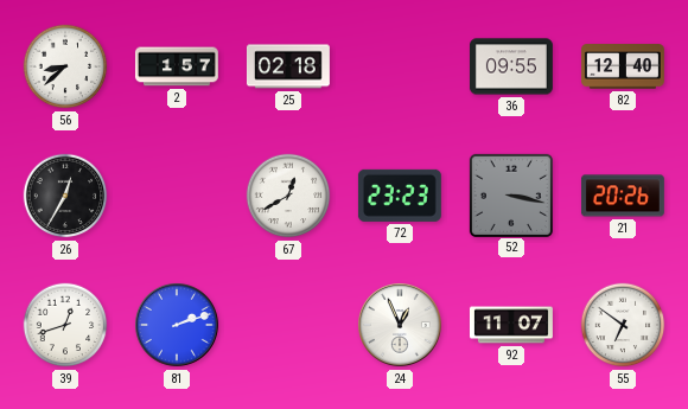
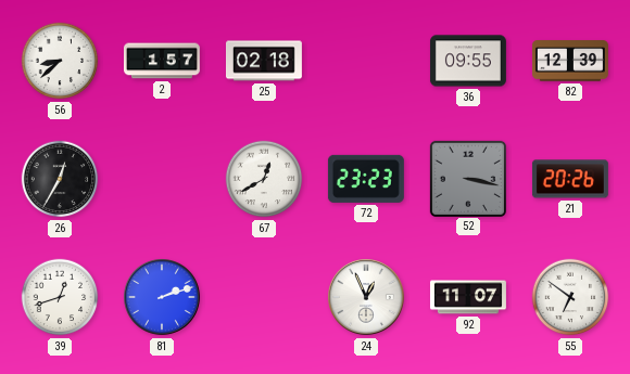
82: 12:40 -> 12:39
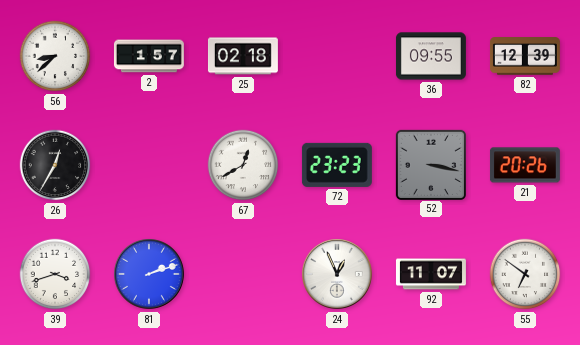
39: 12:42 -> 3:42
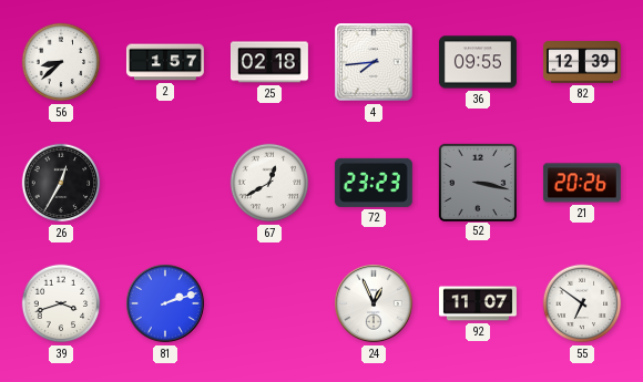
4: none -> 7:44
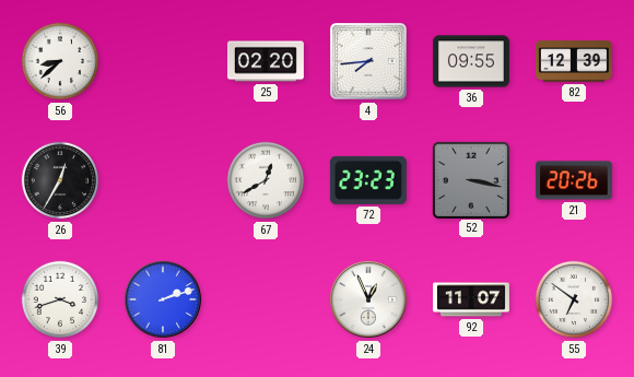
2: 1:57 -> none
25: 02:18 -> 02:20
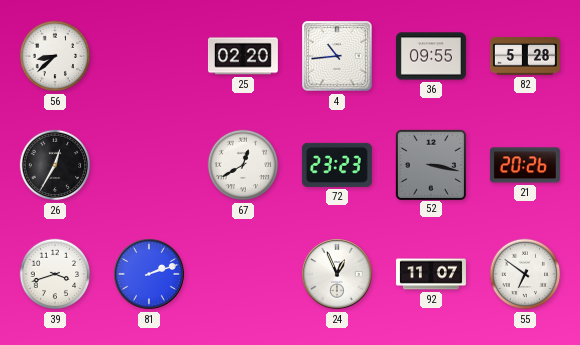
4: 7:44 -> 10:44
82: 12:39 -> 5:28
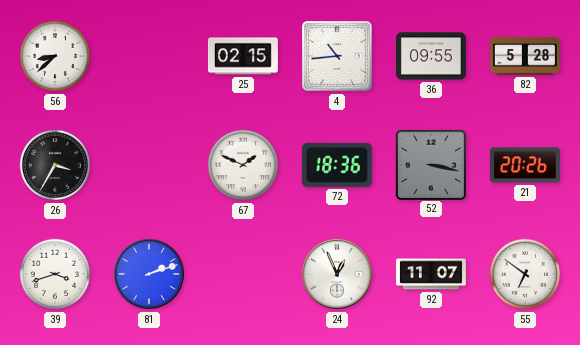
25: 02:20 -> 02:15
26: 12:35 -> 3:35
67: 12:40 -> 1:49
72: 23:23 -> 18:36
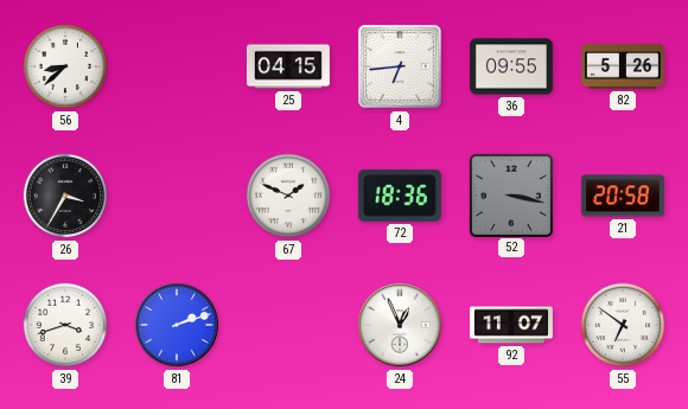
25: 02:15 -> 04:15
4: 10:44 -> 6:44
82: 5:28 -> 5:26
21: 20:26 -> 20:58
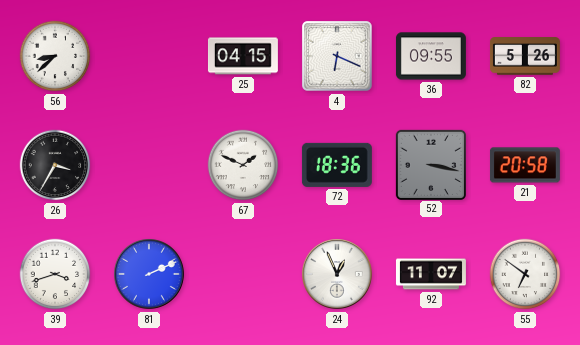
4: 6:44 -> 6:19
81: 2:12 -> 2:11
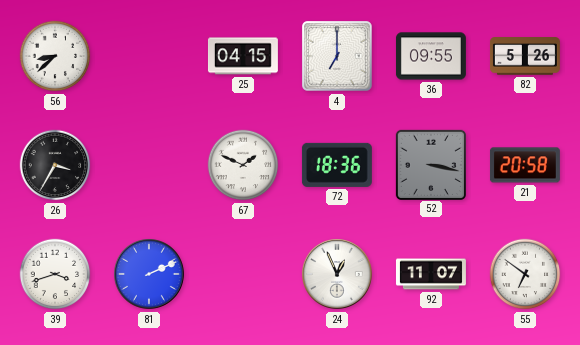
4: 6:19 -> 7:00
